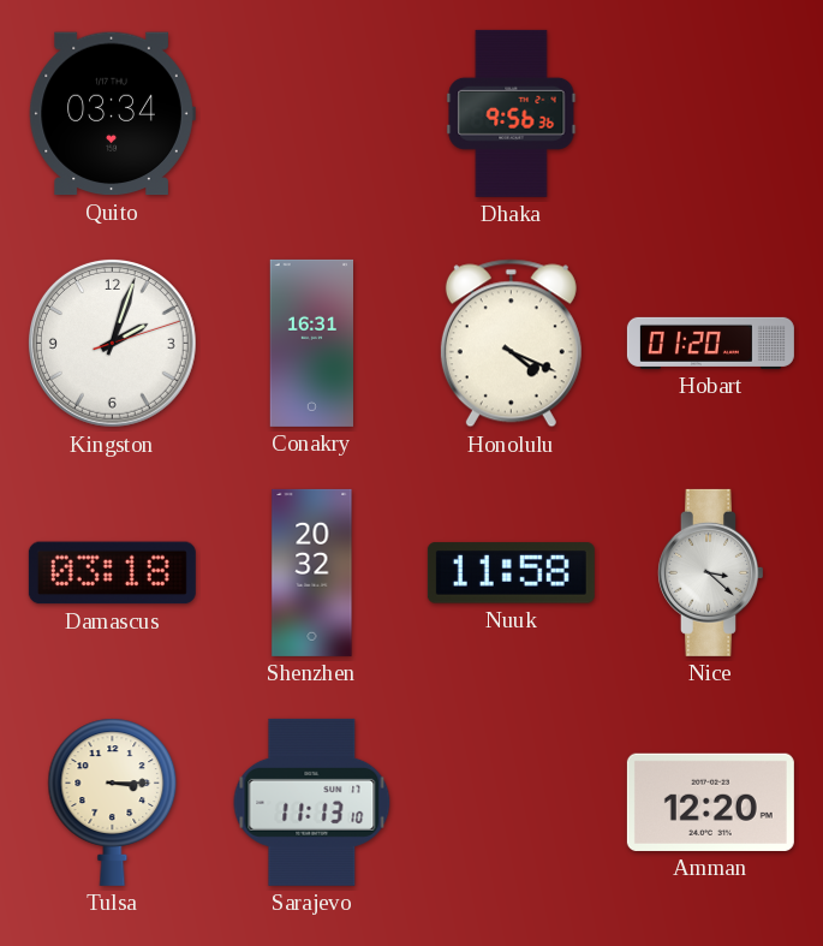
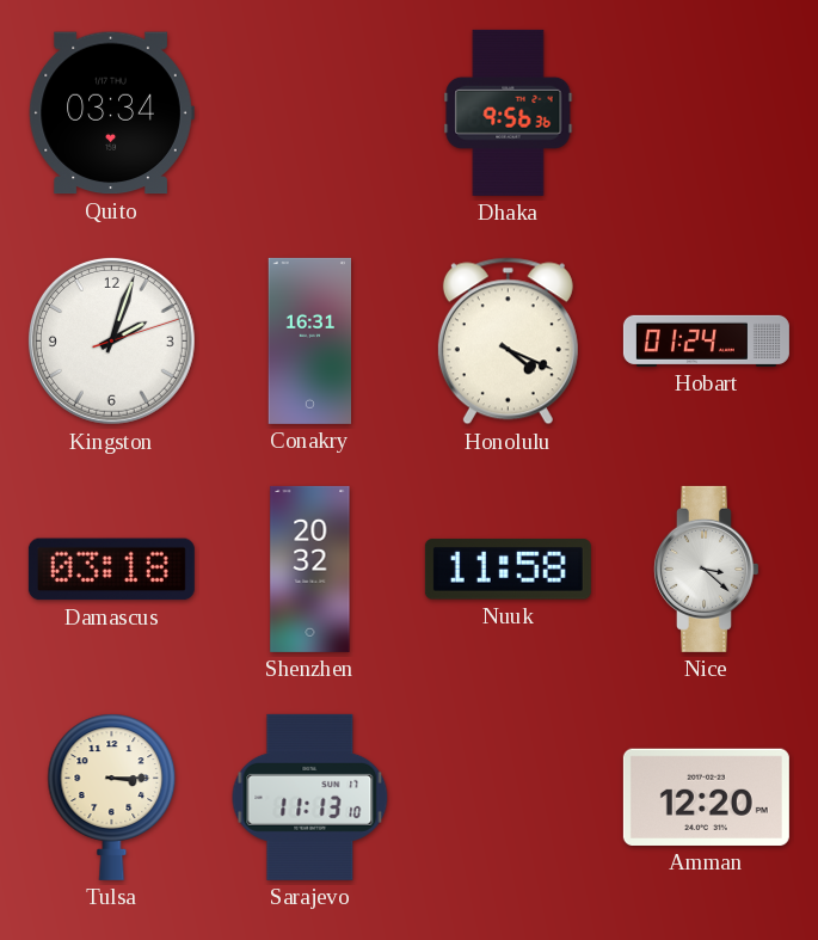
Hobart: 01:20 -> 01:24
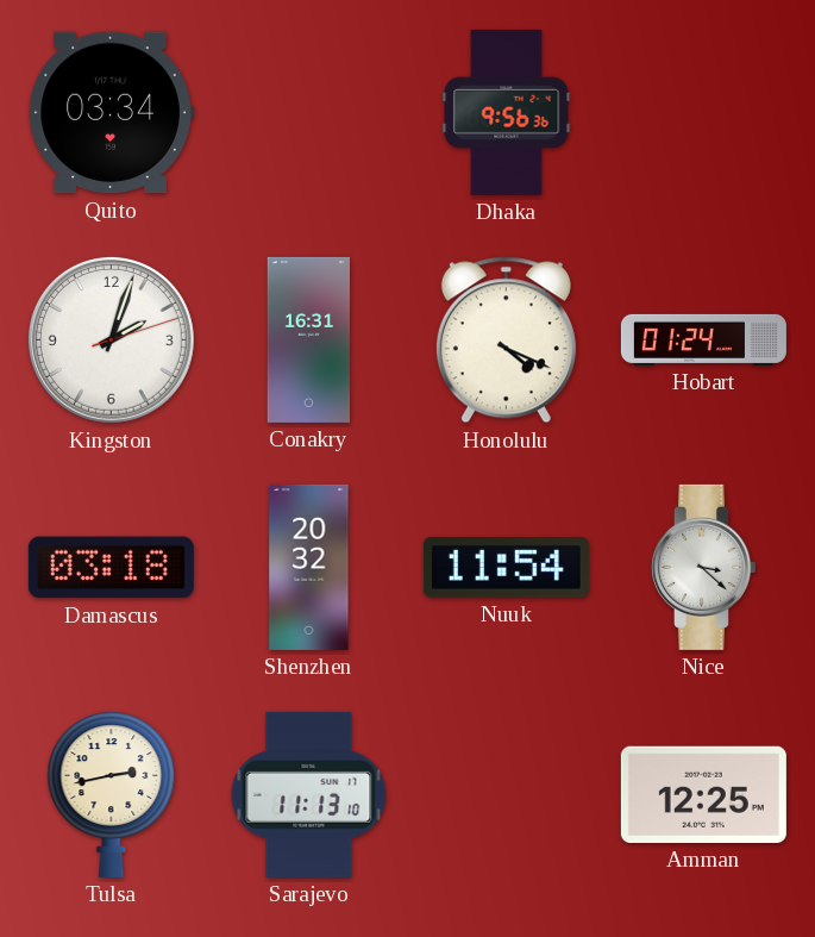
Nuuk: 11:58 -> 11:54
Tulsa: 3:15 -> 2:43
Amman: 12:20 -> 12:25
